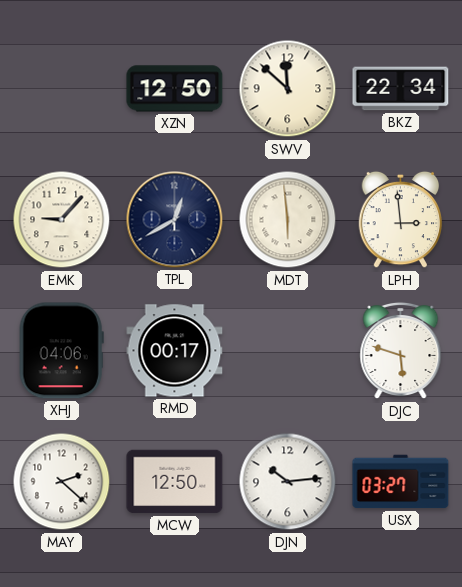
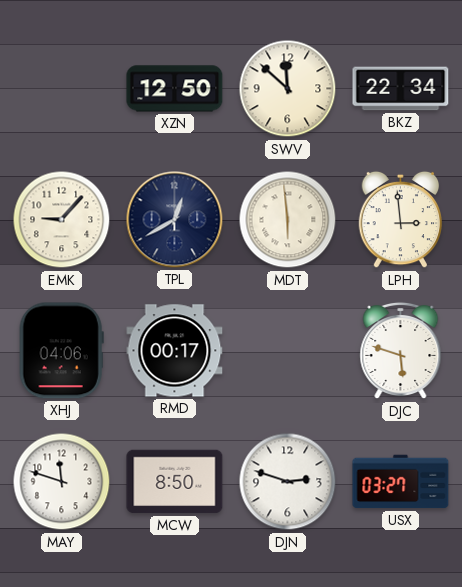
MAY: 2:22 -> 11:48
MCW: 12:50 -> 8:50
DJN: 10:14 -> 2:48
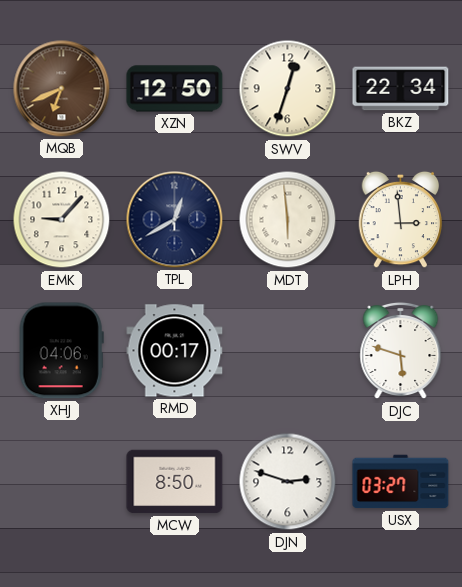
MQB: none -> 6:41
SWV: 11:52 -> 12:33
MAY: 11:48 -> none
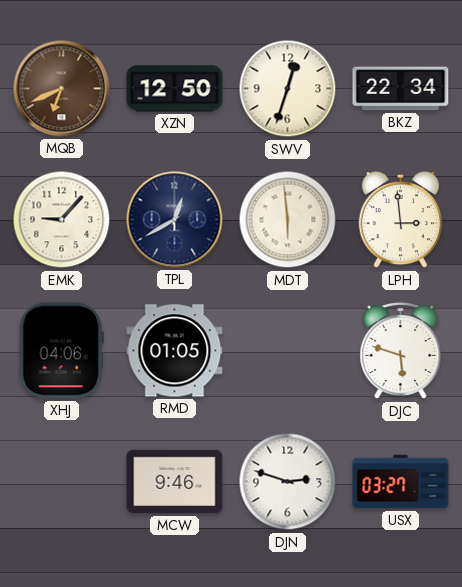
RMD: 00:17 -> 01:05
MCW: 8:50 -> 9:46
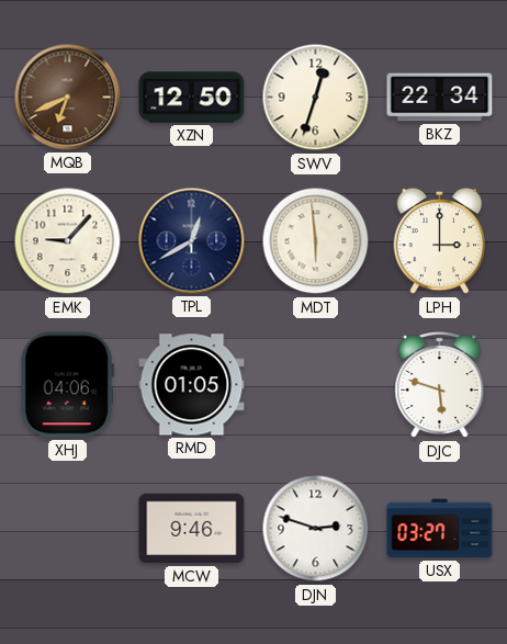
LPH: 2:59 -> 3:00
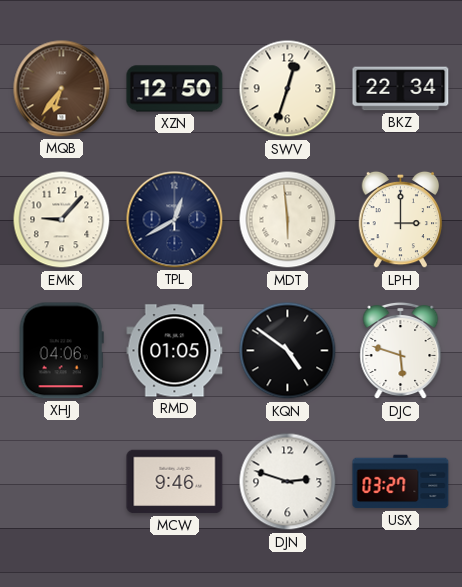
MQB: 6:41 -> 6:36
KQN: none -> 4:51
